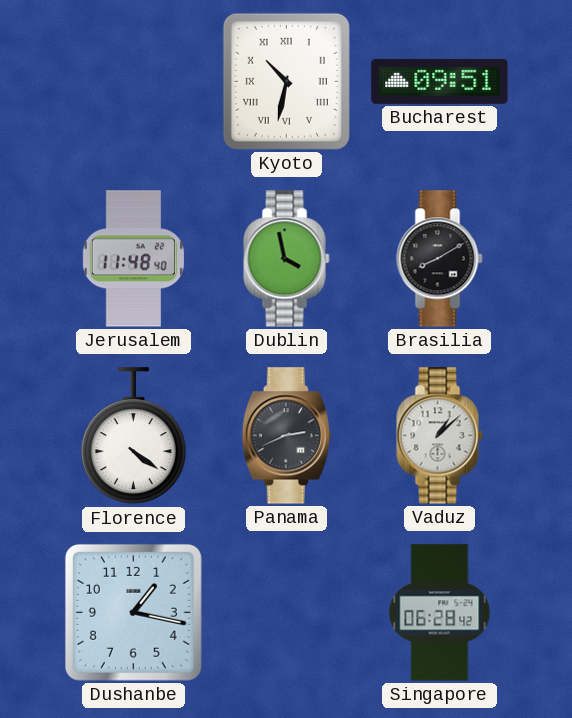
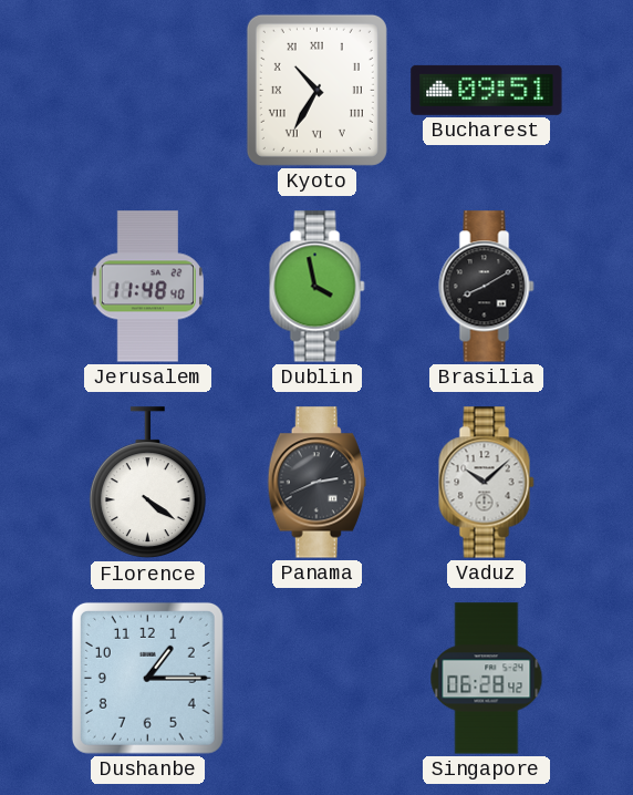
Kyoto: 10:32 -> 10:35
Vaduz: 1:08 -> 10:08
Dushanbe: 1:17 -> 1:15
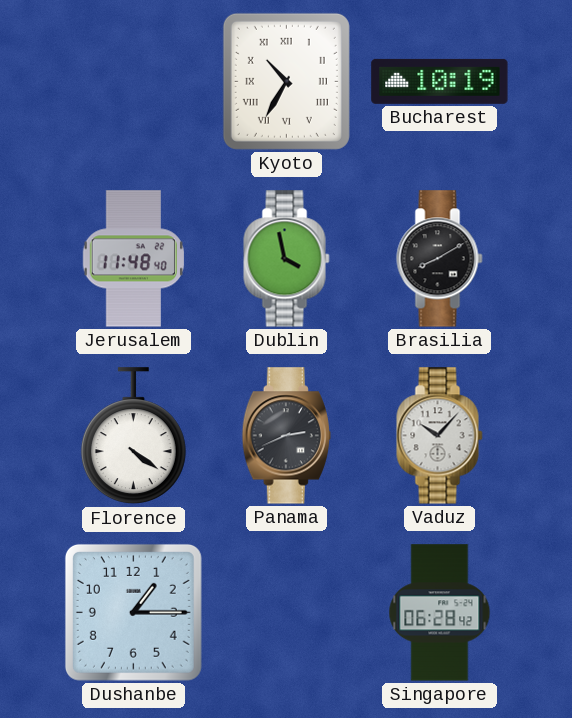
Bucharest: 09:51 -> 10:19
Vaduz: 10:08 -> 10:07
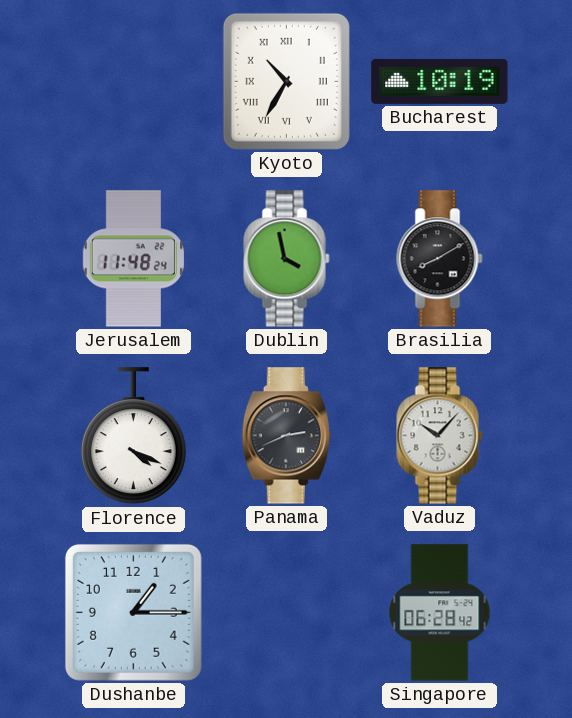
Jerusalem: 11:48:40 -> 11:48:24
Florence: 4:21 -> 4:19
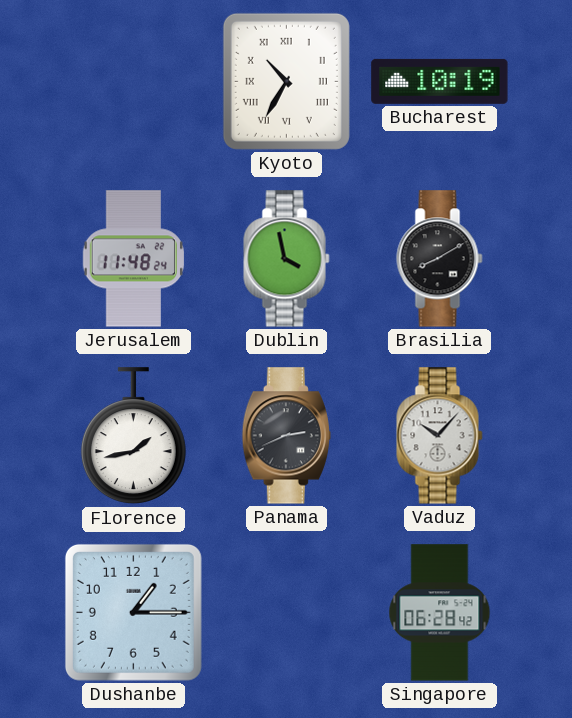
Florence: 4:19 -> 1:43
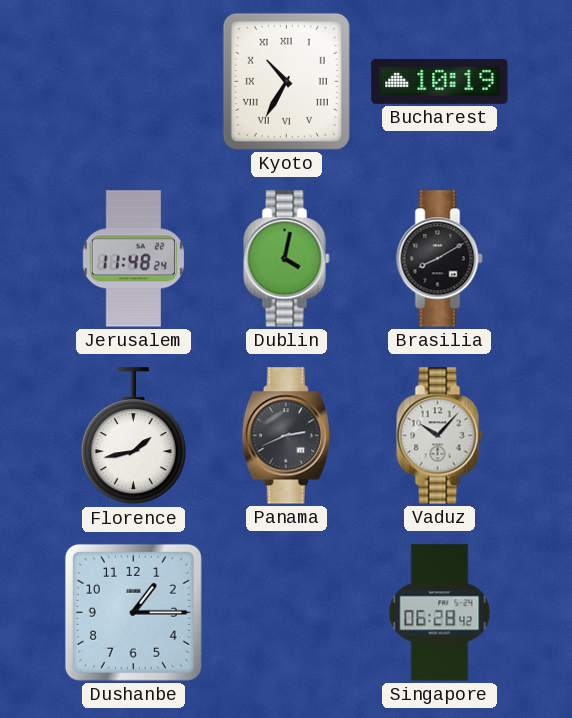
Dublin: 3:58 -> 4:02
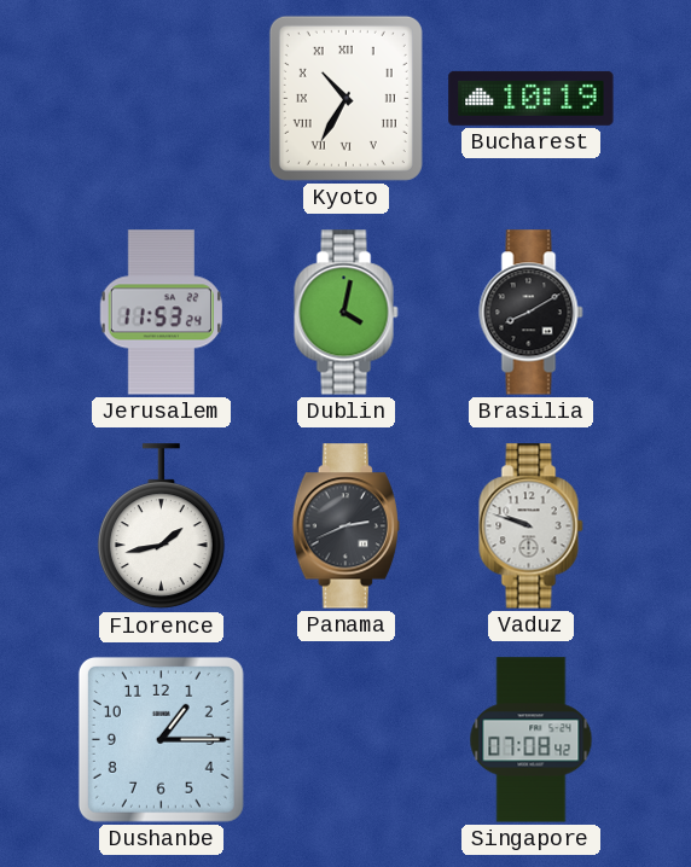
Jerusalem: 11:48 -> 11:53
Vaduz: 10:07 -> 9:48
Singapore: 06:28 -> 07:08
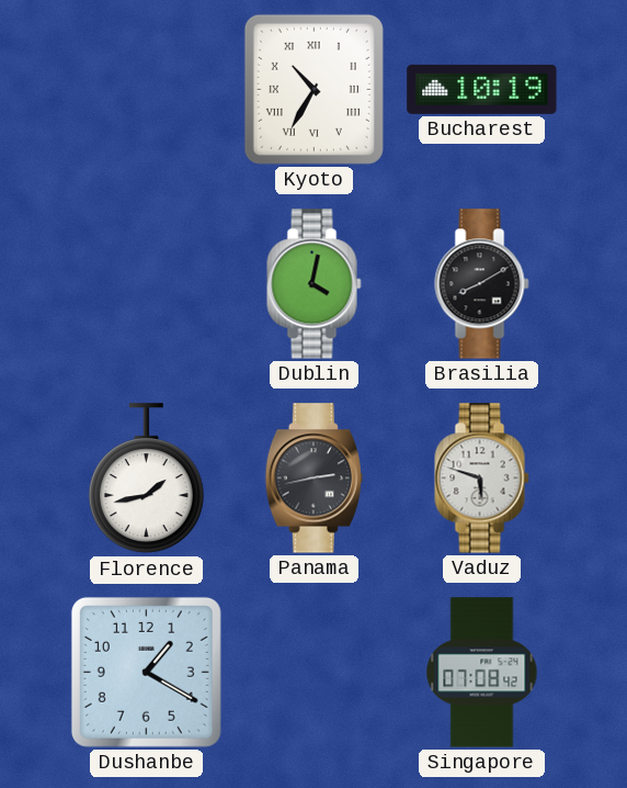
Jerusalem: 11:53 -> none
Panama: 2:41 -> 2:43
Vaduz: 9:48 -> 5:48
Dushanbe: 1:15 -> 1:20
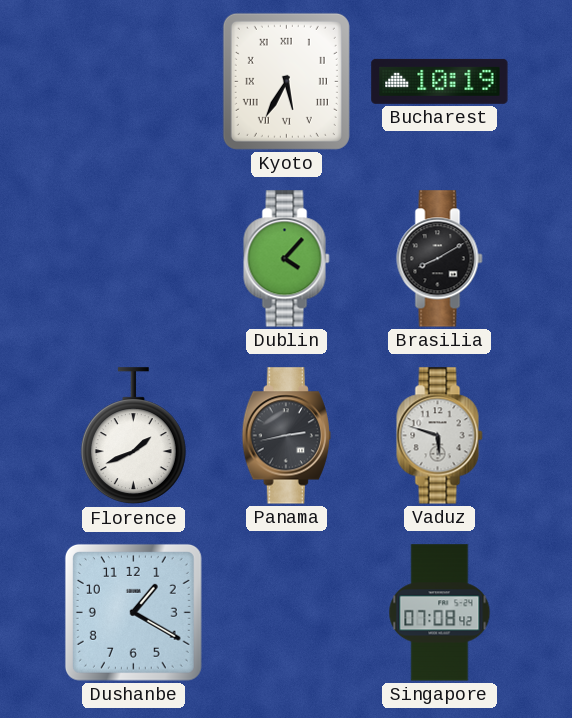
Kyoto: 10:35 -> 5:35
Dublin: 4:02 -> 4:07
Florence: 1:43 -> 1:41
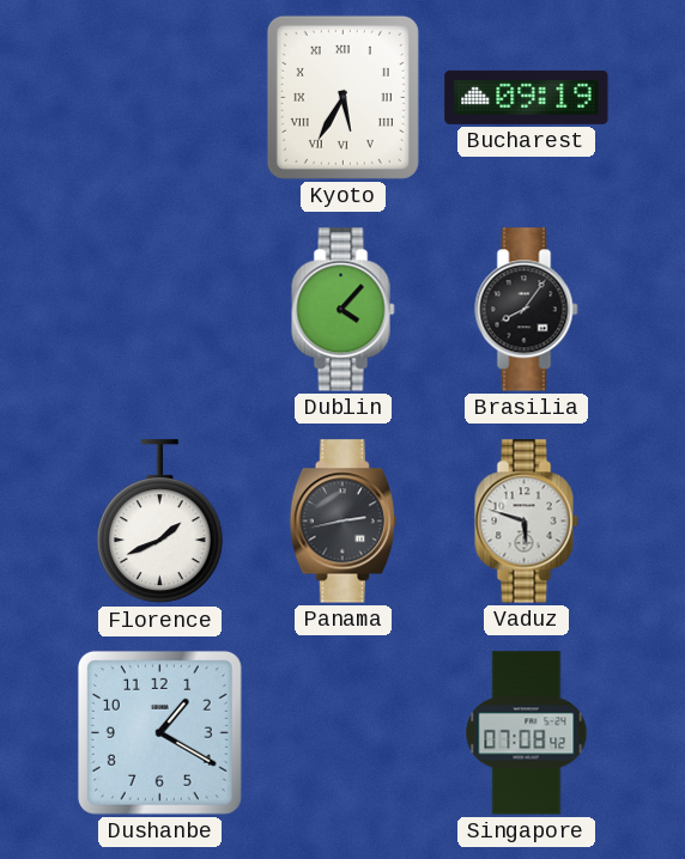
Bucharest: 10:19 -> 09:19
Brasilia: 8:10 -> 8:06
